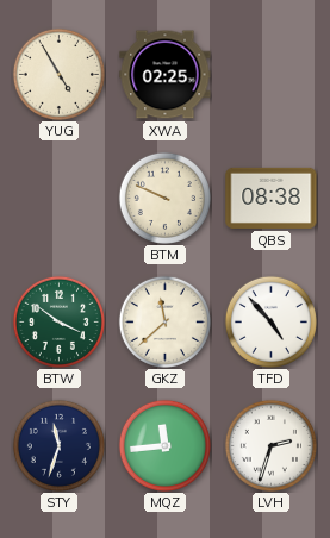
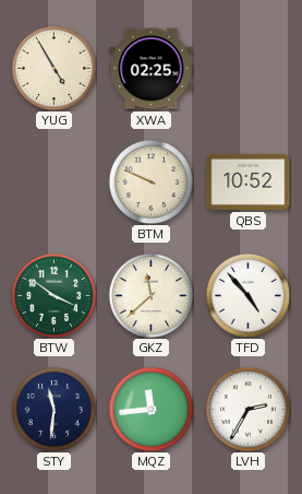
QBS: 08:38 -> 10:52
STY: 11:33 -> 11:31
LVH: 2:33 -> 2:35
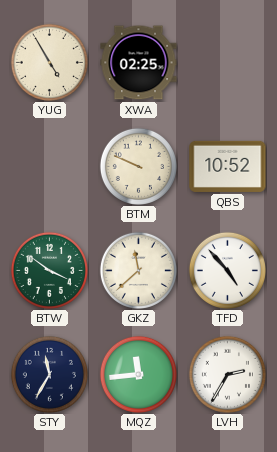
STY: 11:31 -> 11:35
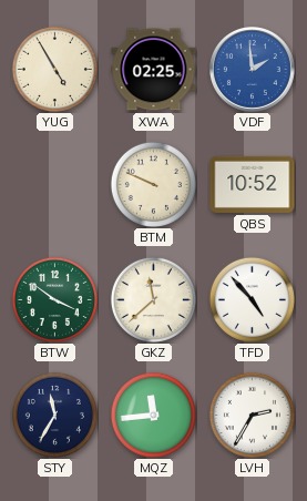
VDF: none -> 1:59
